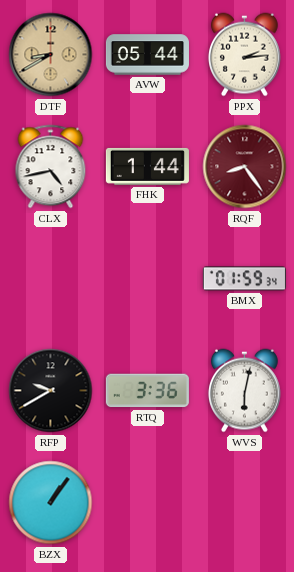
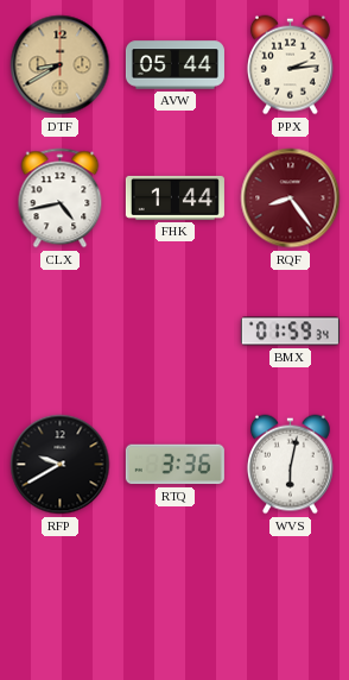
BZX: 1:06 -> none
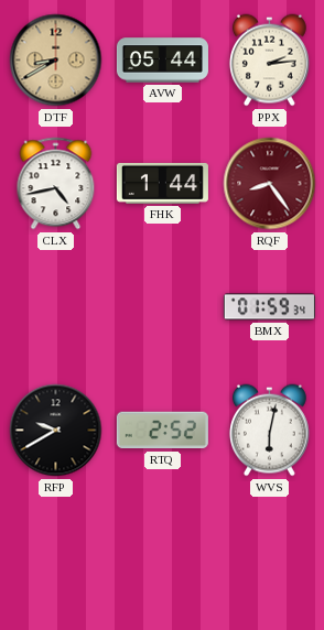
RTQ: 3:36 -> 2:52
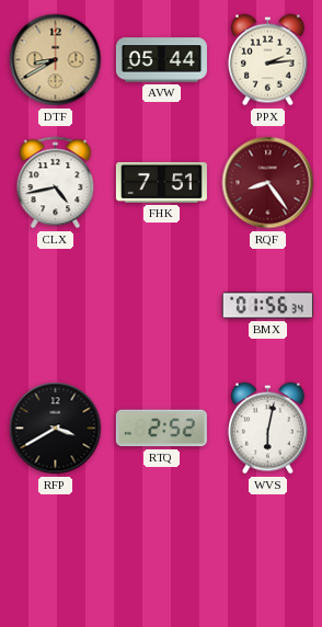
FHK: 1:44 -> 7:51
BMX: 01:59 -> 01:56
RFP: 9:40 -> 3:40
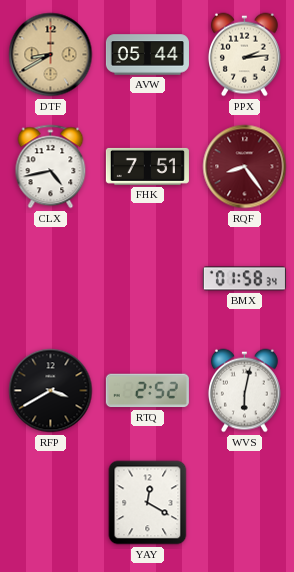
BMX: 01:56 -> 01:58
YAY: none -> 12:20
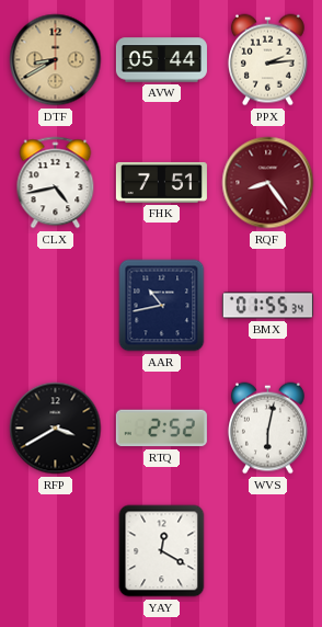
AAR: none -> 10:43
BMX: 01:58 -> 01:55
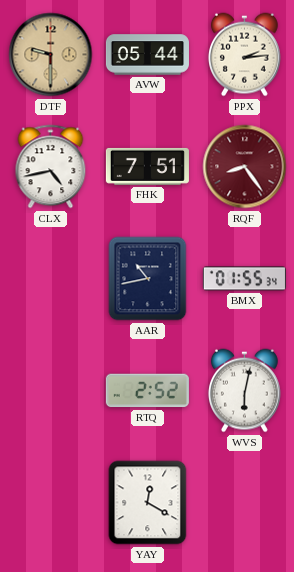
DTF: 8:40 -> 9:30
RFP: 3:40 -> none
